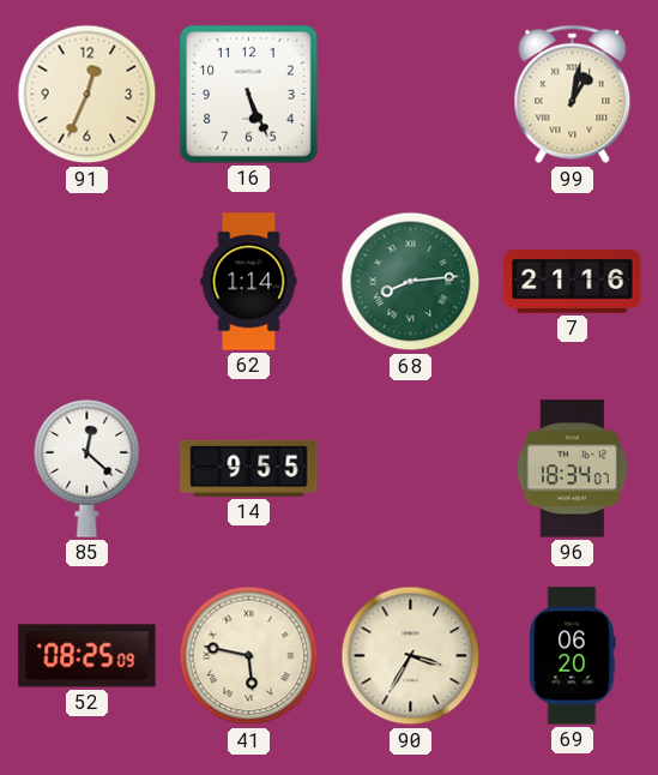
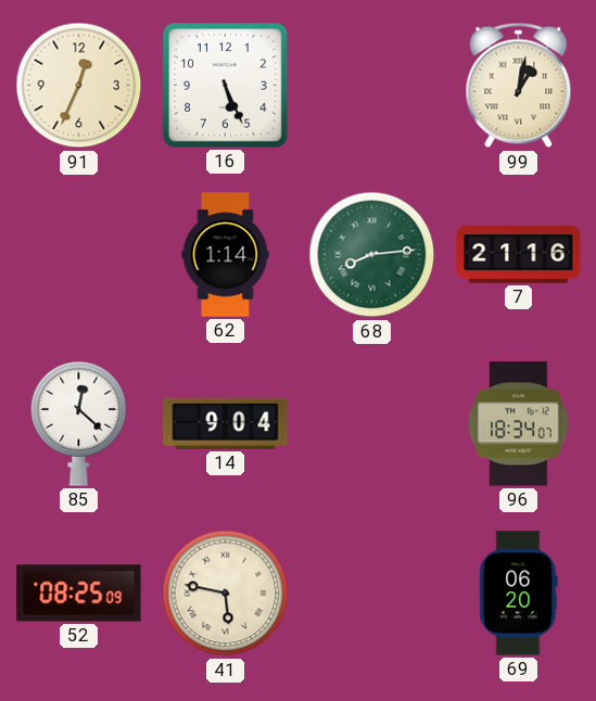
14: 9:55 -> 9:04
90: 3:35 -> none
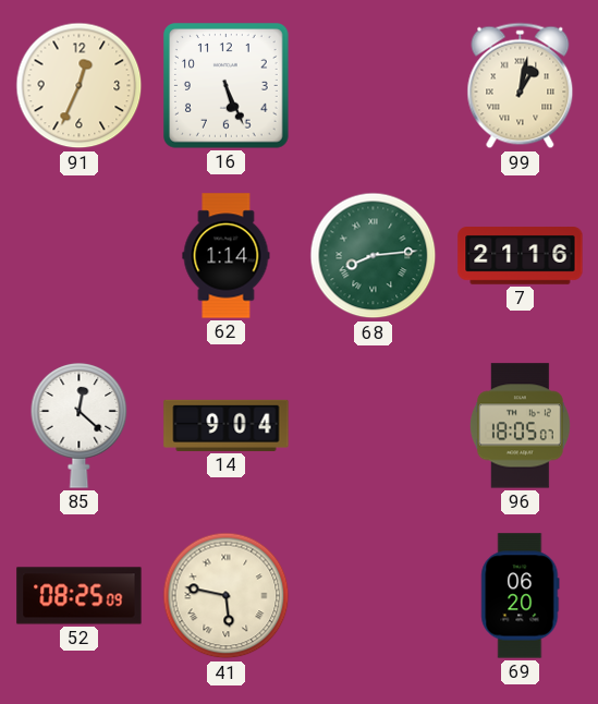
96: 18:34 -> 18:05
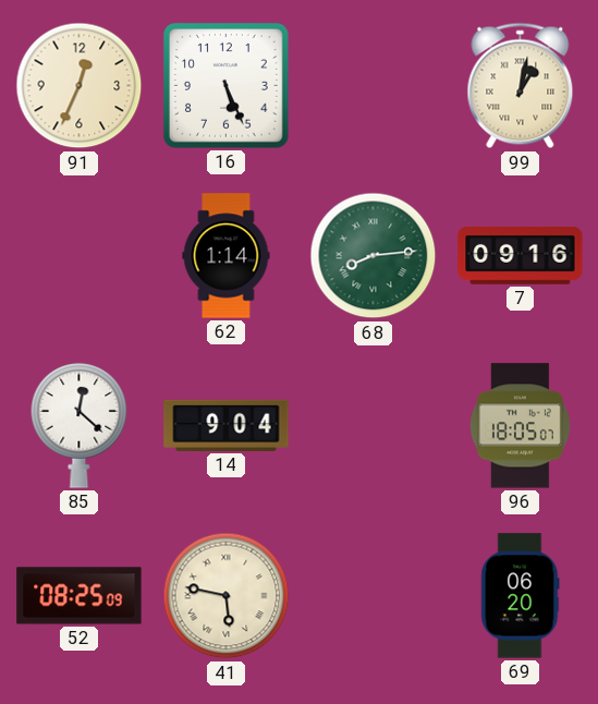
7: 21:16 -> 09:16
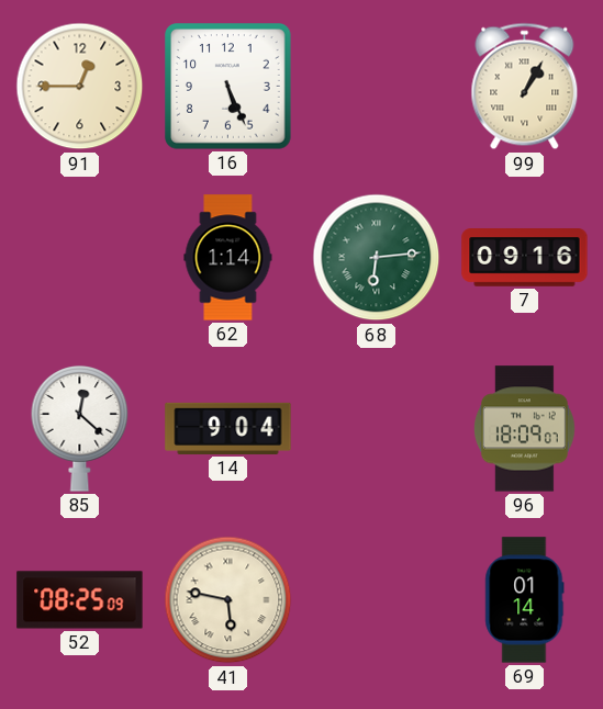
91: 12:34 -> 12:45
99: 1:02 -> 1:05
68: 8:14 -> 6:14
96: 18:05 -> 18:09
69: 06:20 -> 01:14
